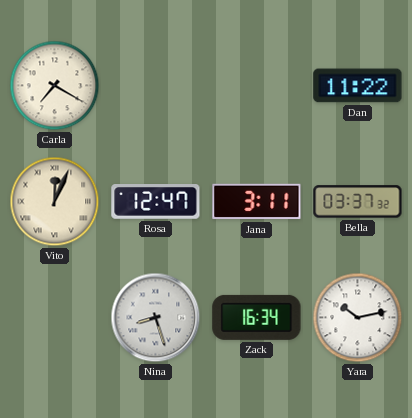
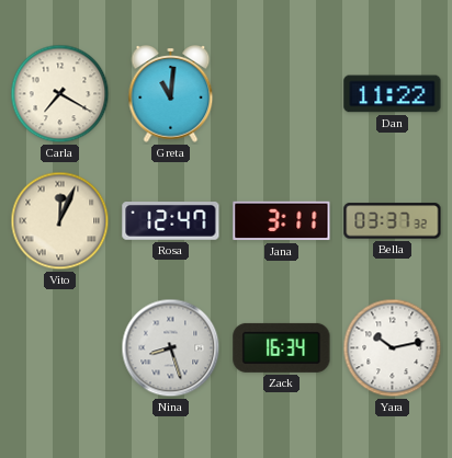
Greta: none -> 11:01
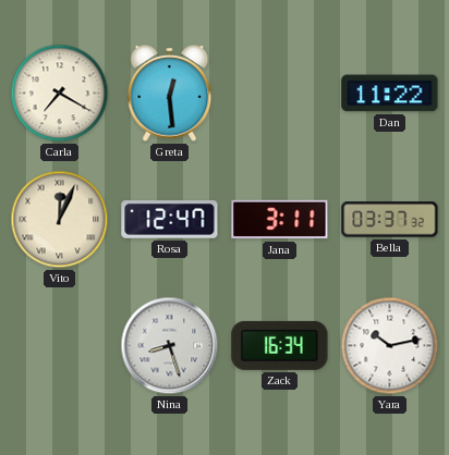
Greta: 11:01 -> 12:29
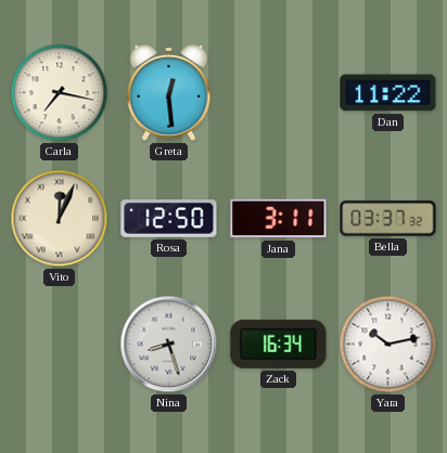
Carla: 7:20 -> 7:17
Rosa: 12:47 -> 12:50
